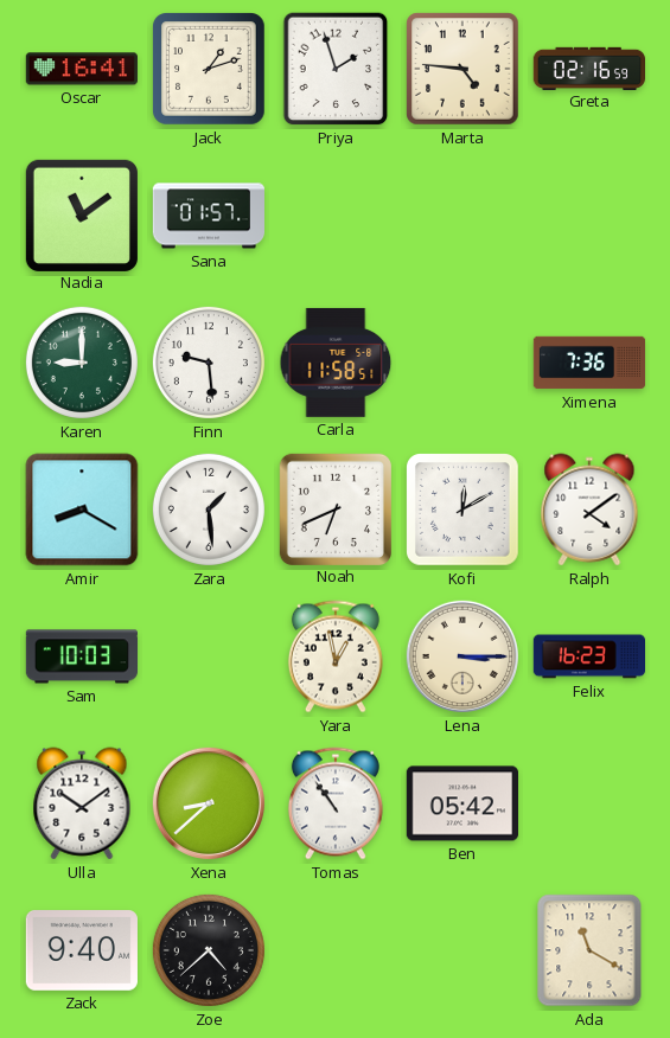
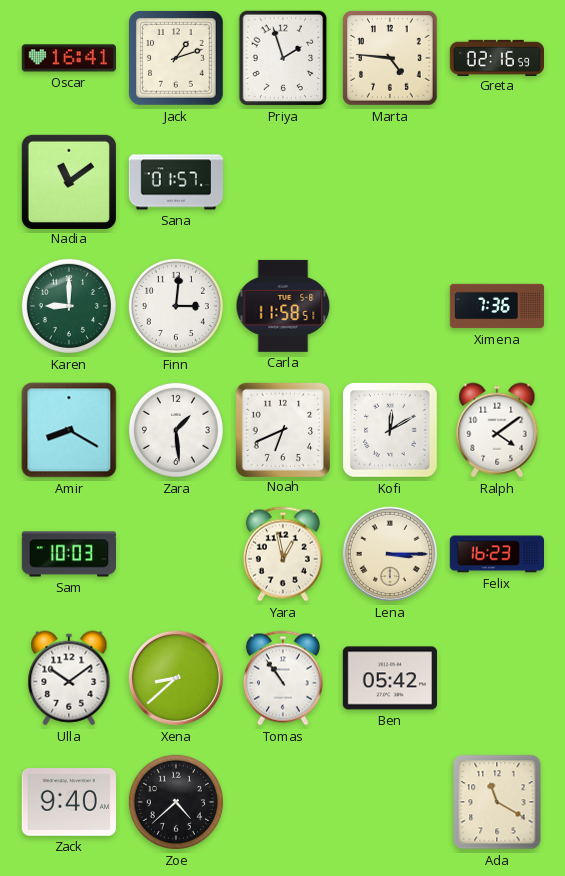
Finn: 9:29 -> 3:01
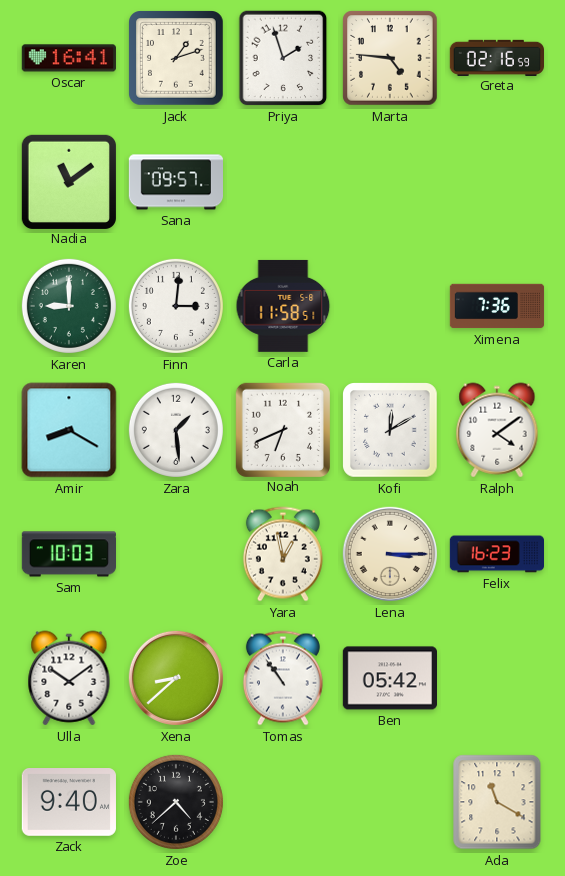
Sana: 01:57 -> 09:57
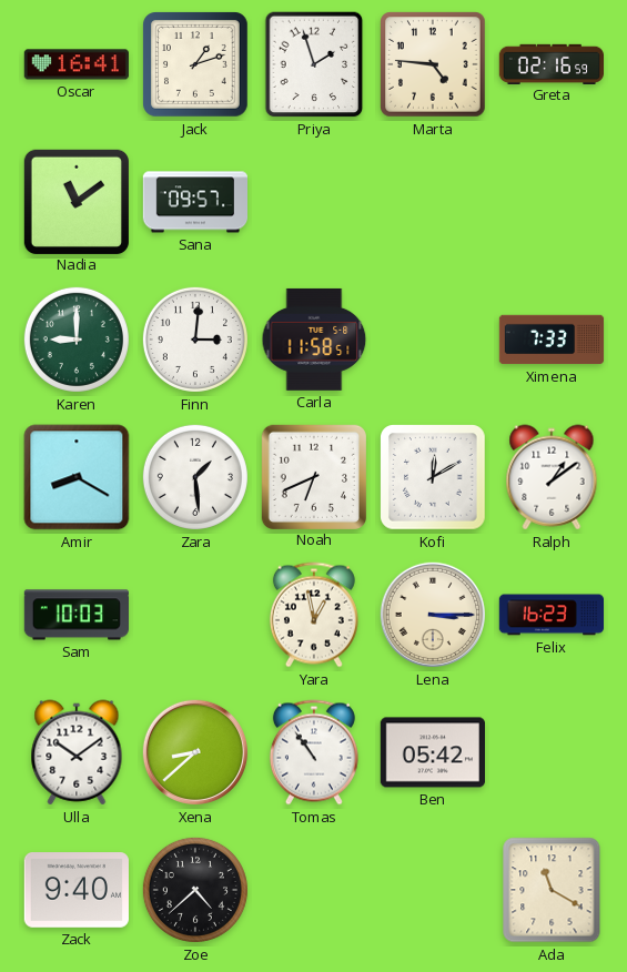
Ximena: 7:36 -> 7:33
Ralph: 4:09 -> 1:09
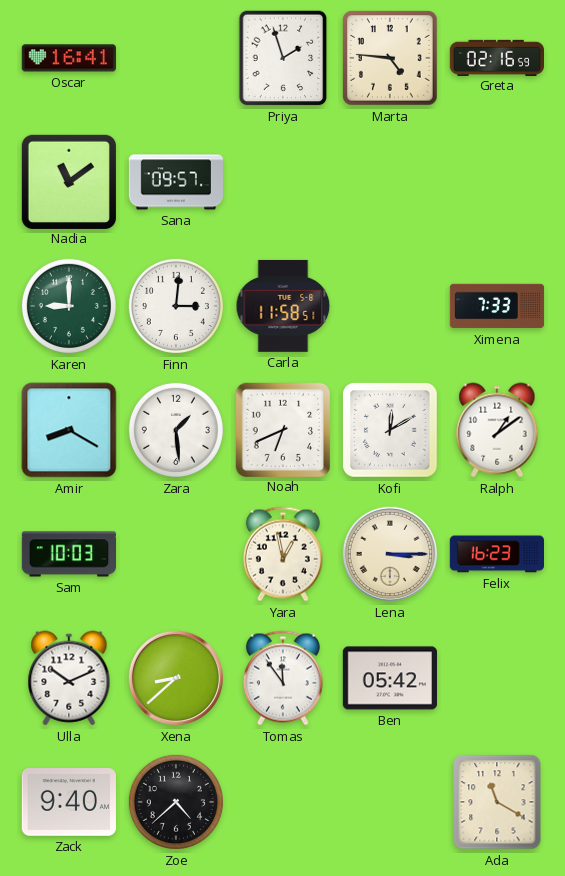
Jack: 1:12 -> none
Ulla: 10:09 -> 10:11
Tomas: 10:54 -> 11:54
